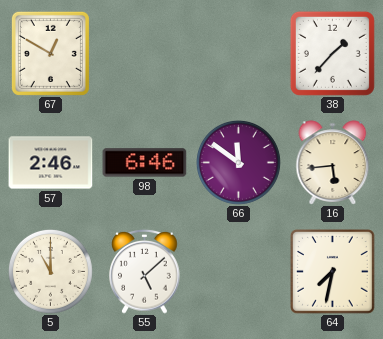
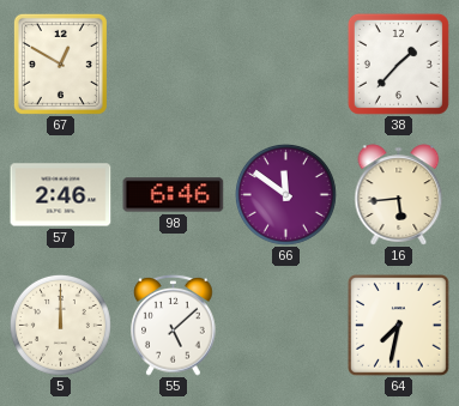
5: 11:00 -> 12:00
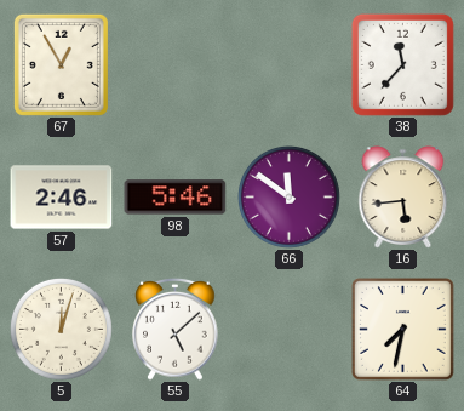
67: 12:50 -> 12:55
38: 1:37 -> 11:37
98: 6:46 -> 5:46
5: 12:00 -> 12:03
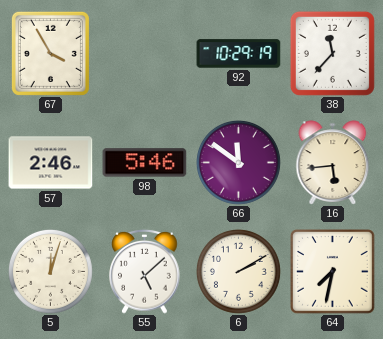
67: 12:55 -> 3:55
92: none -> 10:29
6: none -> 2:10
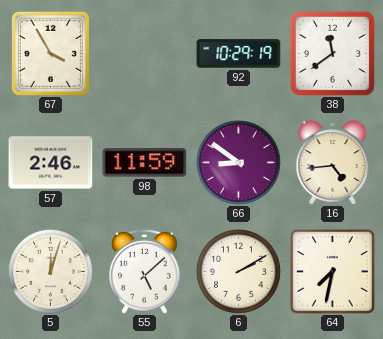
38: 11:37 -> 11:39
98: 5:46 -> 11:59
66: 11:51 -> 8:51
16: 5:44 -> 4:44
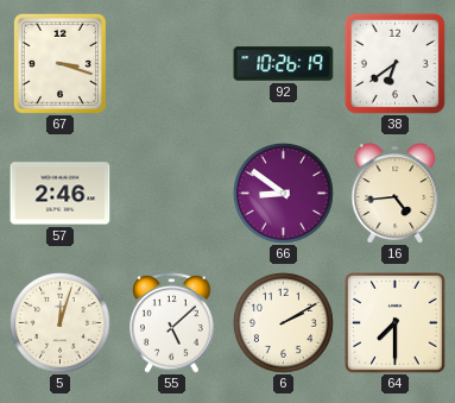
67: 3:55 -> 3:18
92: 10:29 -> 10:26
38: 11:39 -> 6:39
98: 11:59 -> none
64: 7:32 -> 7:30
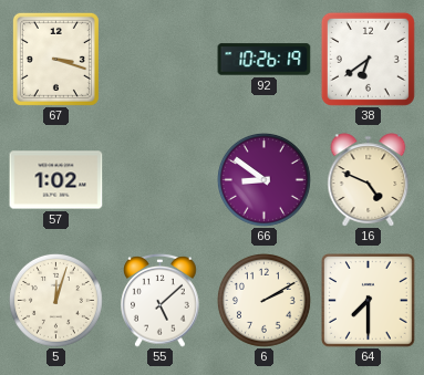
57: 2:46 -> 1:02
16: 4:44 -> 4:49
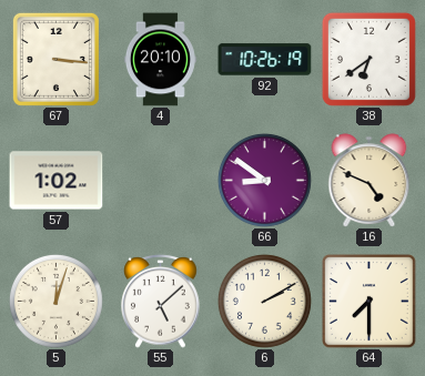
67: 3:18 -> 3:16
4: none -> 20:10
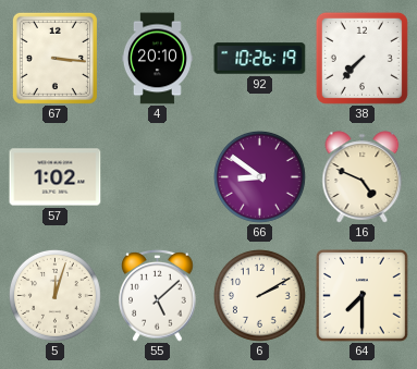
38: 6:39 -> 7:37
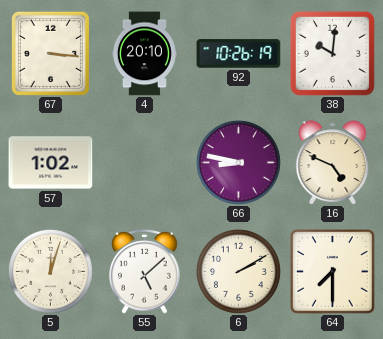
38: 7:37 -> 10:01
66: 8:51 -> 8:47
